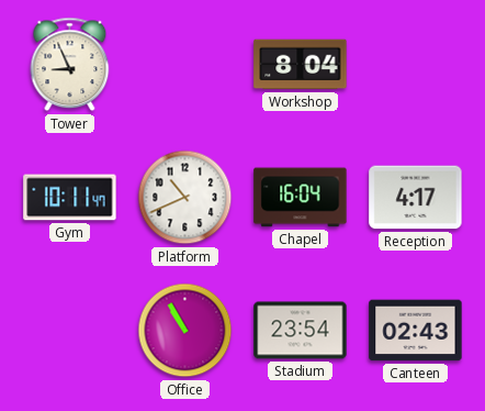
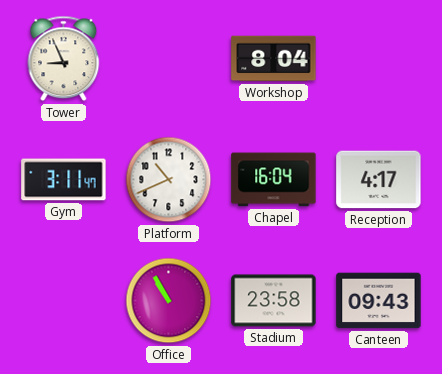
Gym: 10:11 -> 3:11
Stadium: 23:54 -> 23:58
Canteen: 02:43 -> 09:43
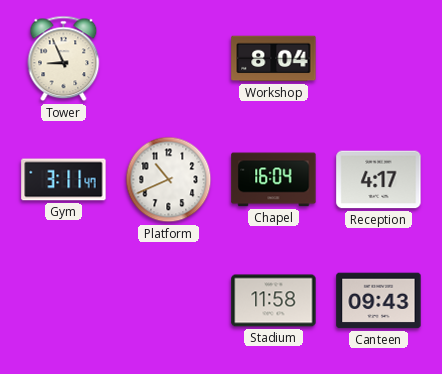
Office: 10:55 -> none
Stadium: 23:58 -> 11:58
